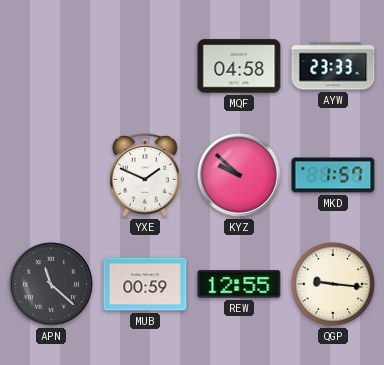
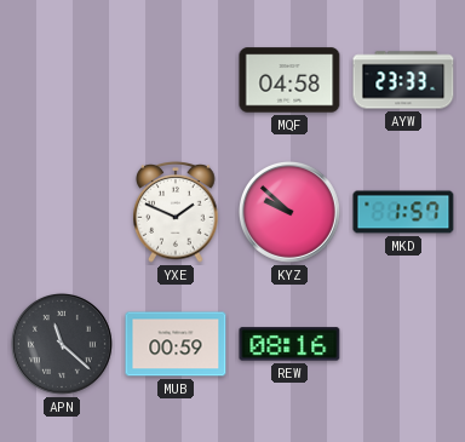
REW: 12:55 -> 08:16
QGP: 9:16 -> none
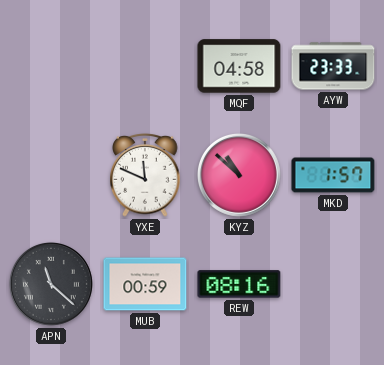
YXE: 1:49 -> 11:49
KYZ: 9:52 -> 10:52
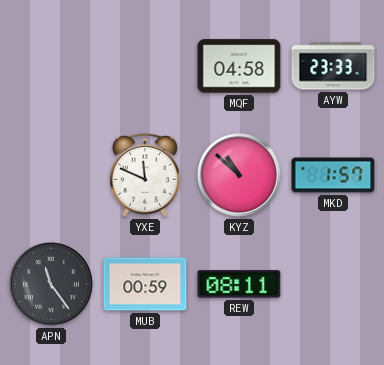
APN: 11:22 -> 11:24
REW: 08:16 -> 08:11
